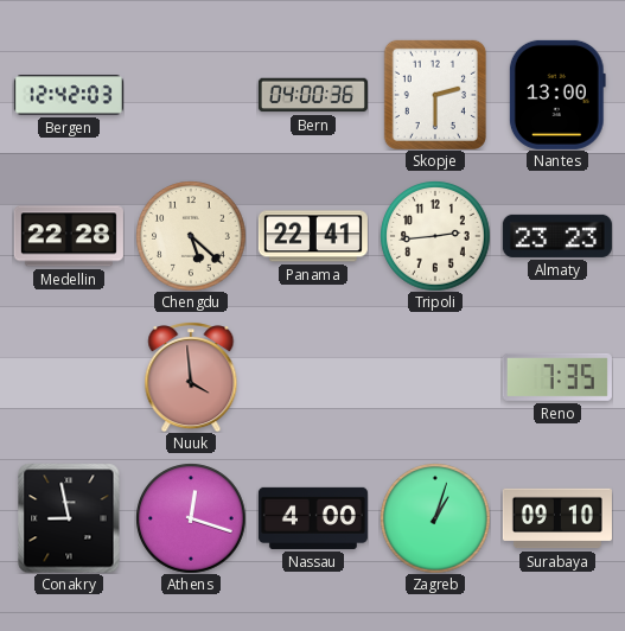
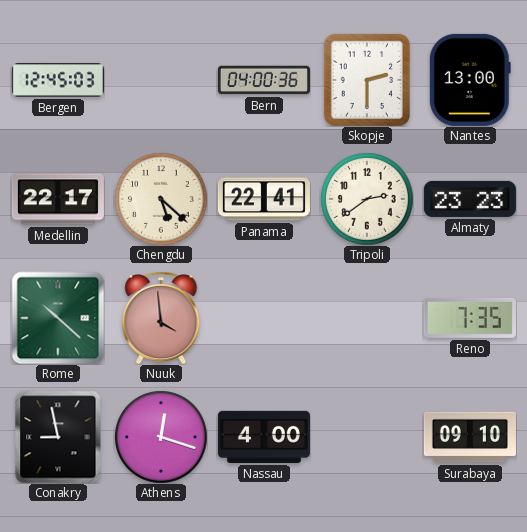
Bergen: 12:42 -> 12:45
Medellin: 22:28 -> 22:17
Tripoli: 2:44 -> 2:39
Rome: none -> 10:22
Zagreb: 1:03 -> none
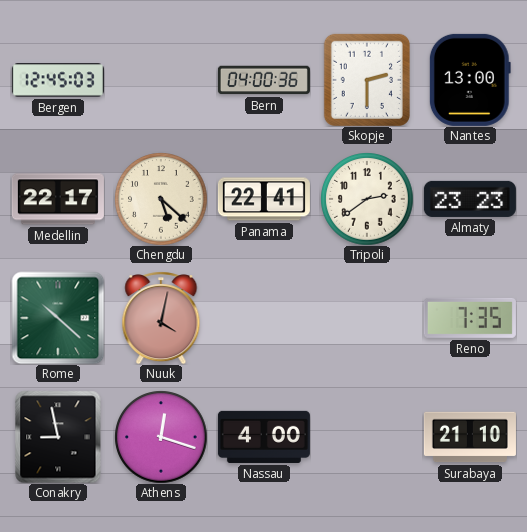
Nuuk: 3:59 -> 4:02
Surabaya: 09:10 -> 21:10
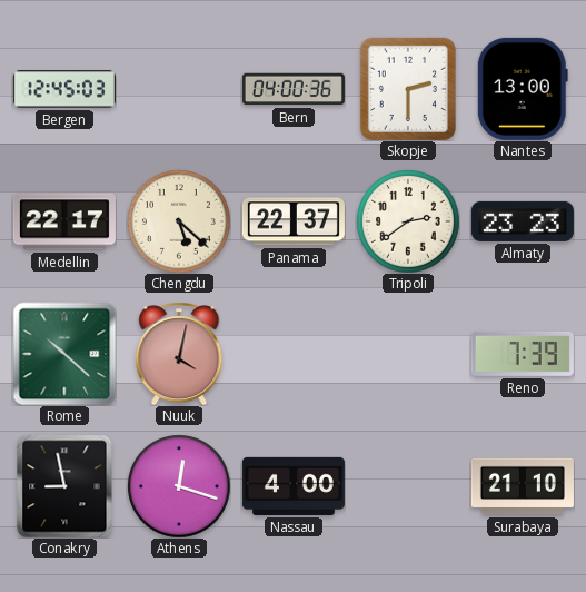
Panama: 22:41 -> 22:37
Reno: 7:35 -> 7:39
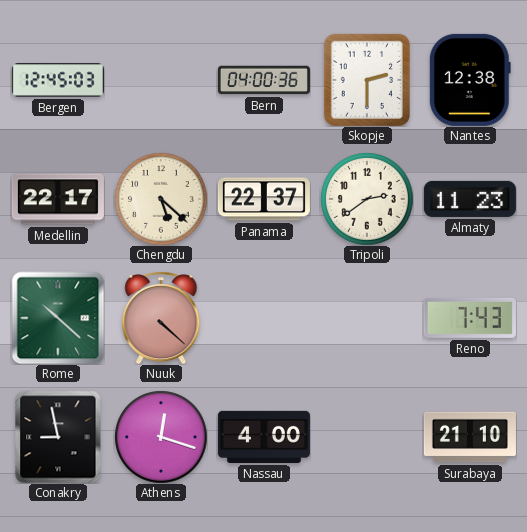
Nantes: 13:00 -> 12:38
Almaty: 23:23 -> 11:23
Nuuk: 4:02 -> 4:22
Reno: 7:39 -> 7:43
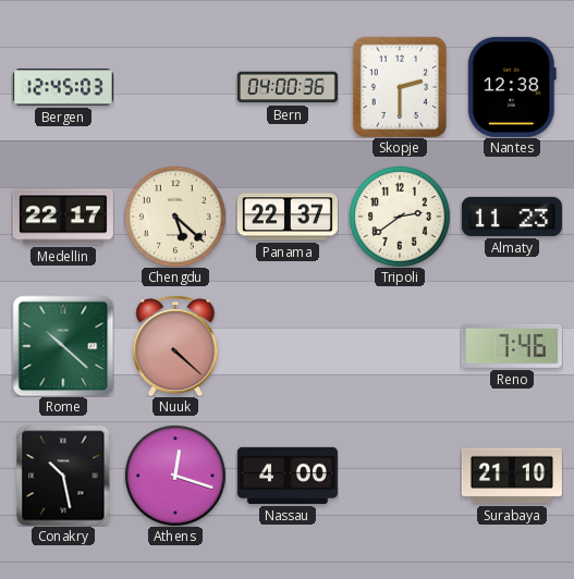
Reno: 7:43 -> 7:46
Conakry: 8:58 -> 10:28
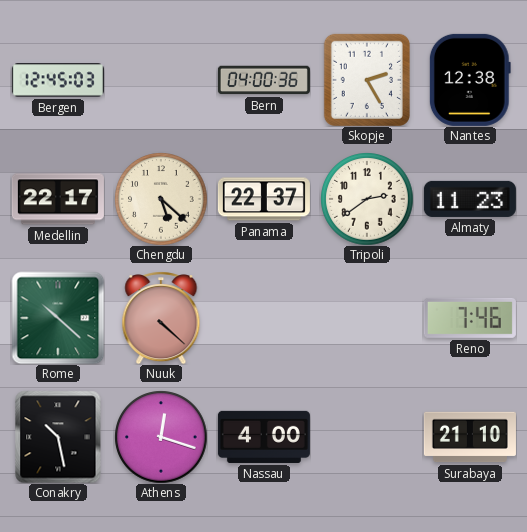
Skopje: 2:30 -> 2:25
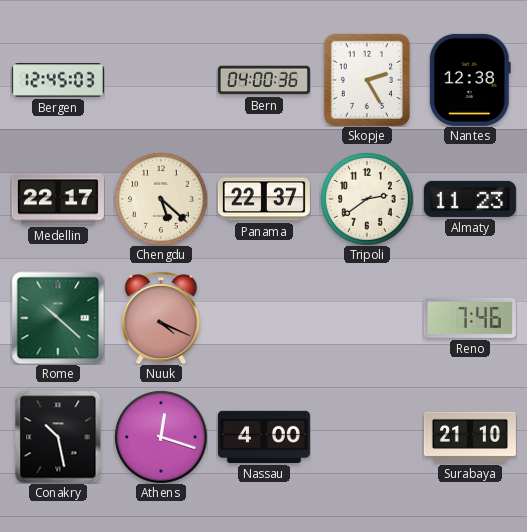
Nuuk: 4:22 -> 4:19
